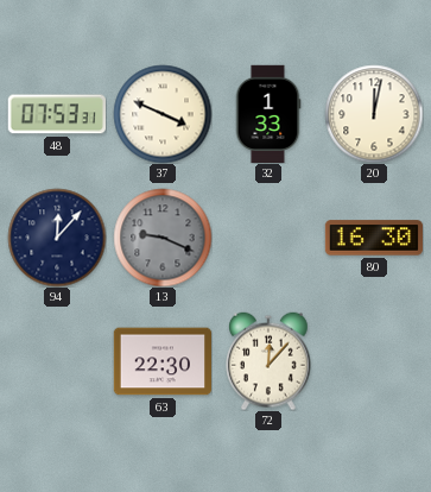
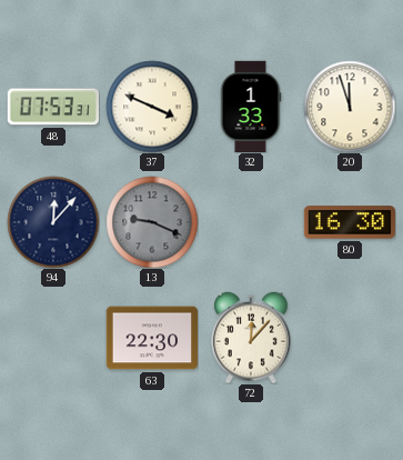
20: 12:02 -> 11:57
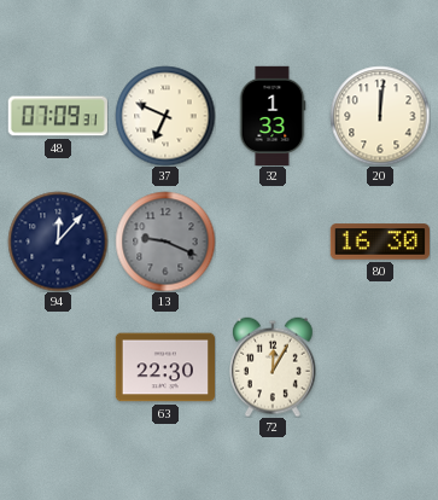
48: 07:53 -> 07:09
37: 3:49 -> 6:49
20: 11:57 -> 12:01
72: 12:07 -> 12:05
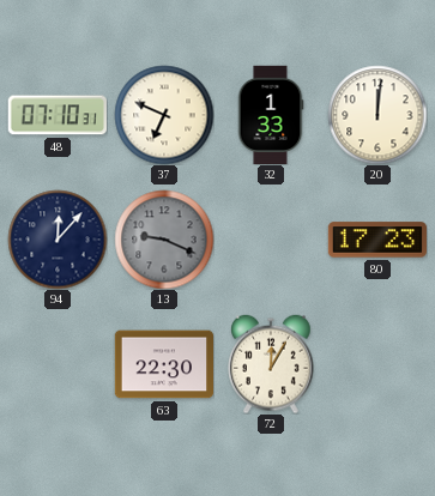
48: 07:09 -> 07:10
80: 16:30 -> 17:23
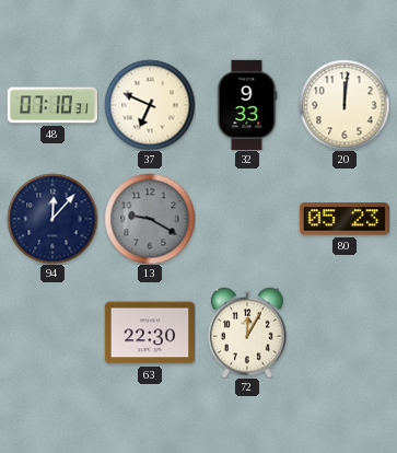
32: 1:33 -> 9:33
13: 9:19 -> 9:20
80: 17:23 -> 05:23
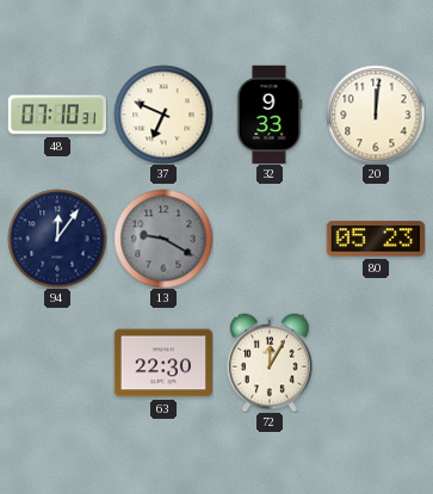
94: 12:07 -> 12:06
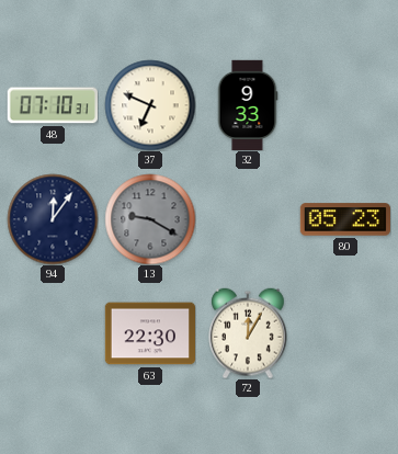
20: 12:01 -> none
